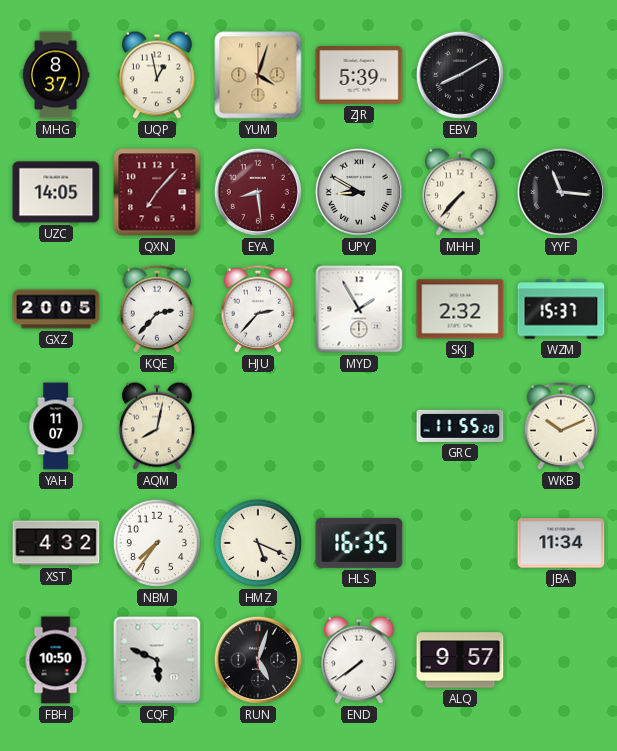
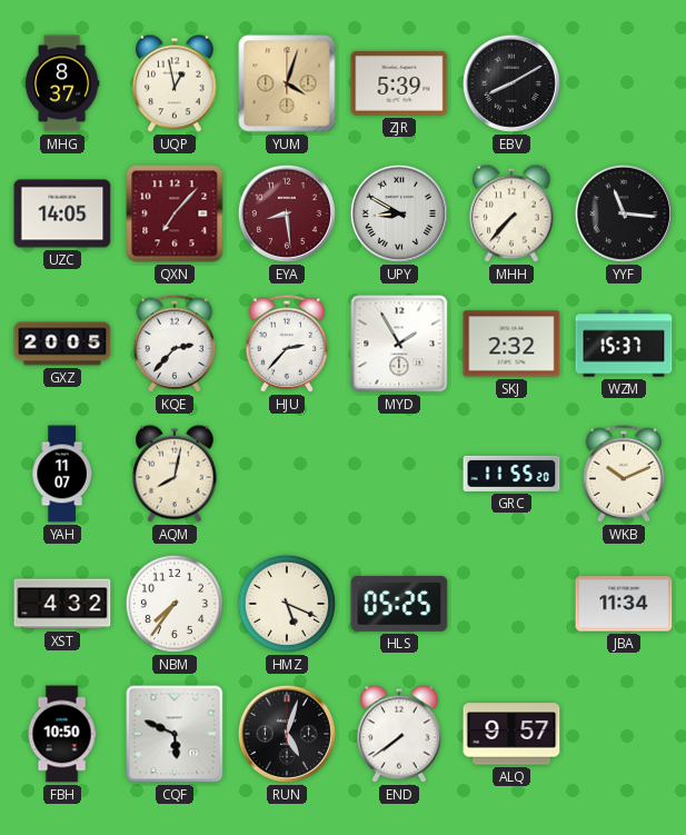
HLS: 16:35 -> 05:25
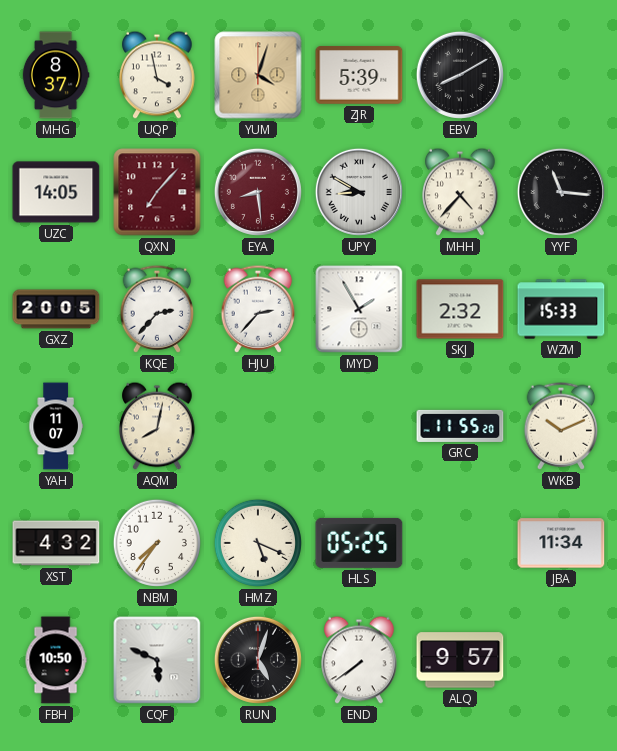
UQP: 12:58 -> 3:58
MHH: 7:37 -> 4:37
WZM: 15:37 -> 15:33
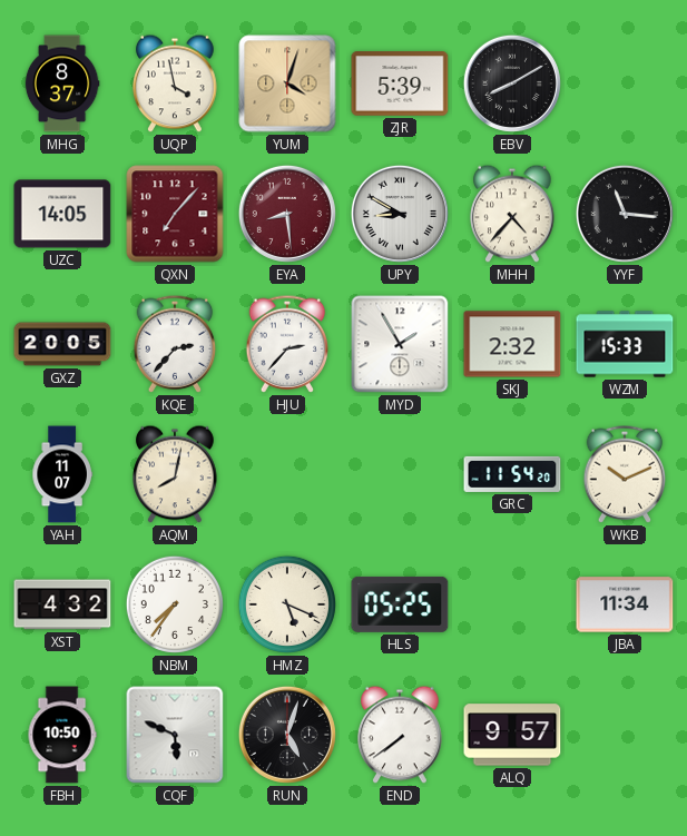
GRC: 11:55 -> 11:54
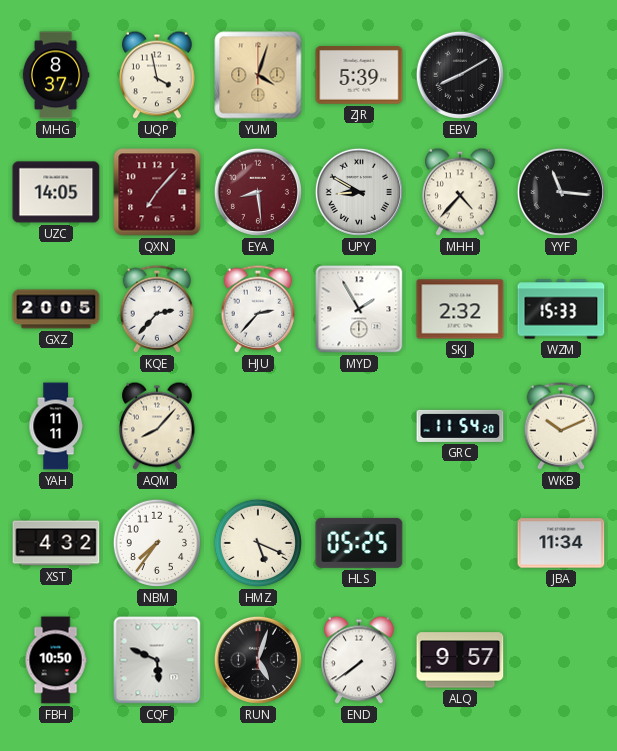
YAH: 11:07 -> 11:11
AQM: 8:02 -> 8:07
